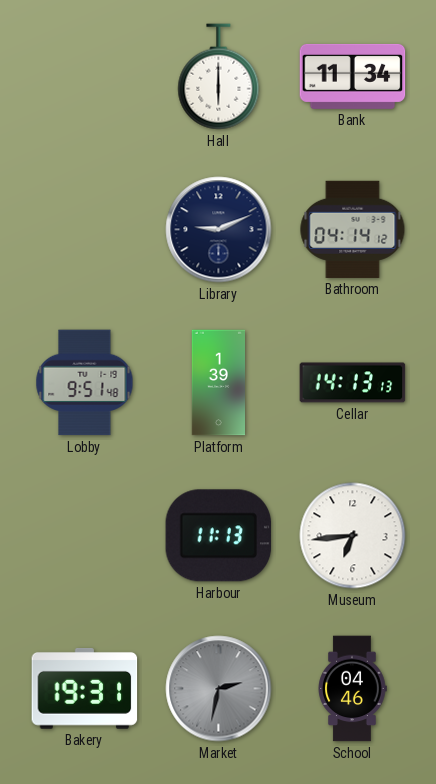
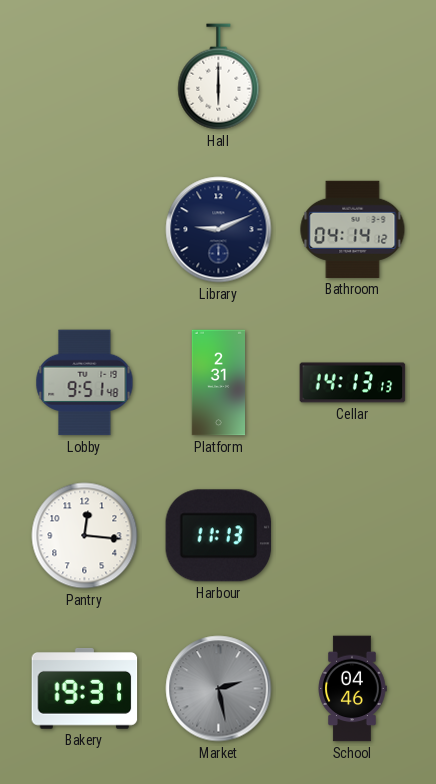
Bank: 11:34 -> none
Platform: 1:39 -> 2:31
Pantry: none -> 12:16
Museum: 6:44 -> none
Market: 2:32 -> 2:28
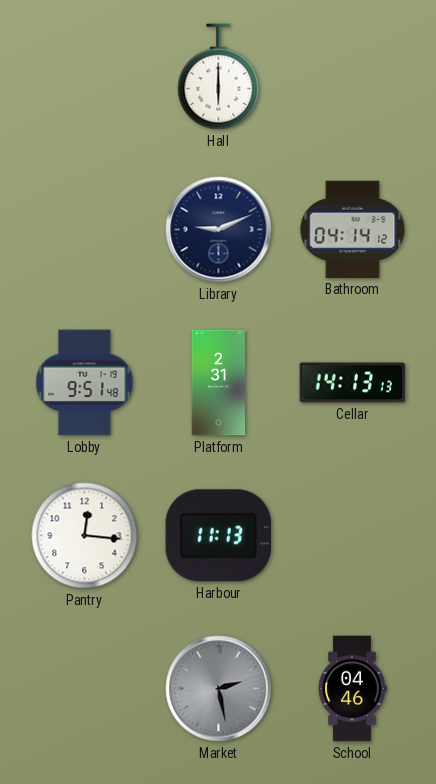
Bakery: 19:31 -> none
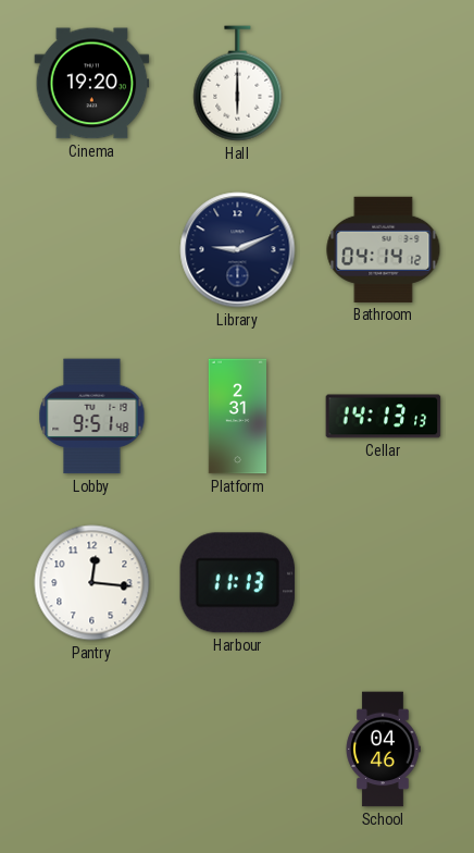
Cinema: none -> 19:20
Market: 2:28 -> none
